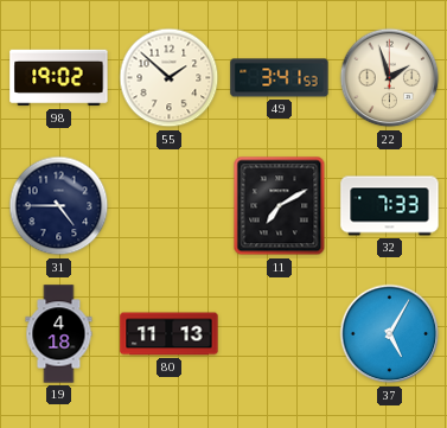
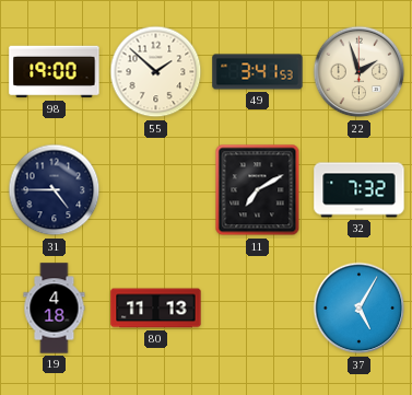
98: 19:02 -> 19:00
32: 7:33 -> 7:32
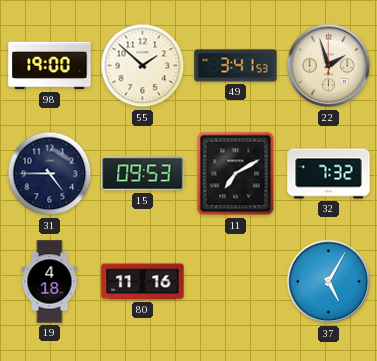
15: none -> 09:53
80: 11:13 -> 11:16
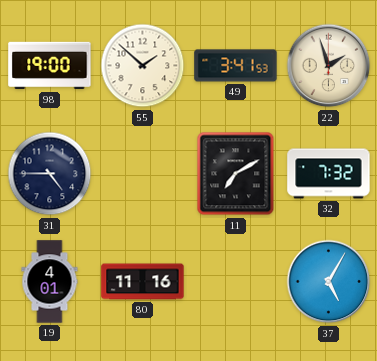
15: 09:53 -> none
19: 4:18 -> 4:01
